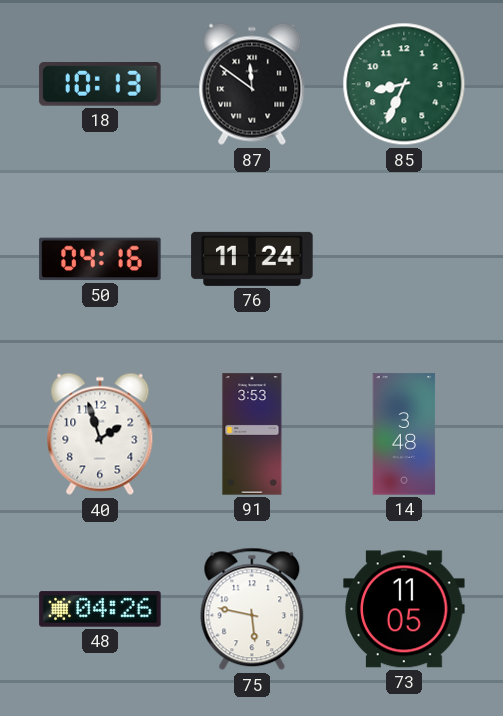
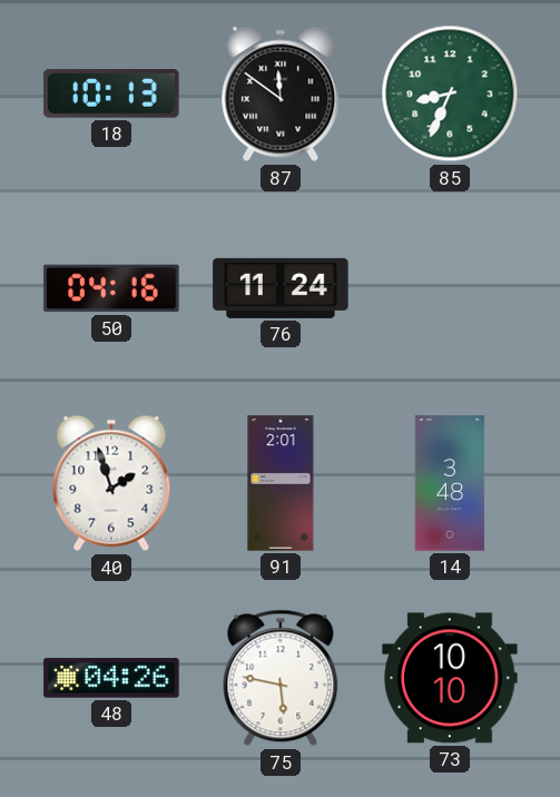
91: 3:53 -> 2:01
73: 11:05 -> 10:10
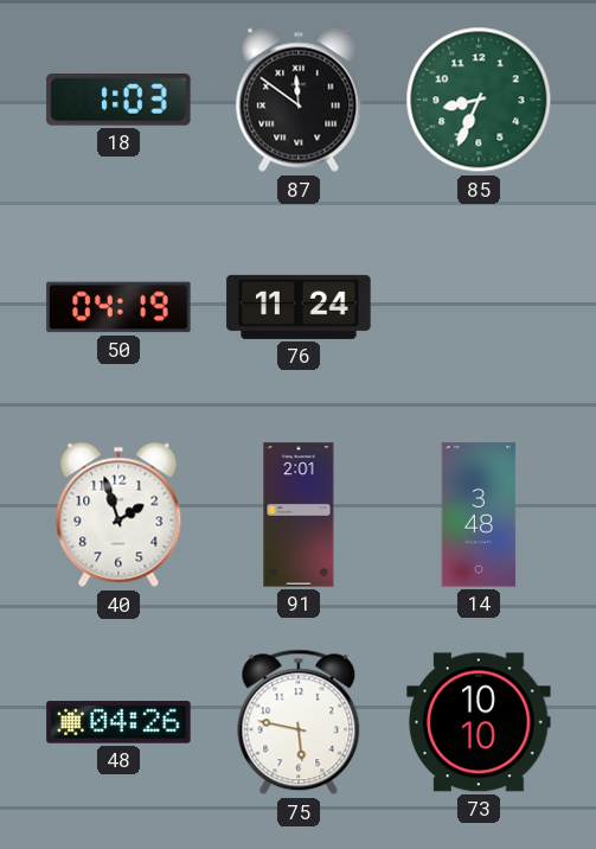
18: 10:13 -> 1:03
50: 04:16 -> 04:19
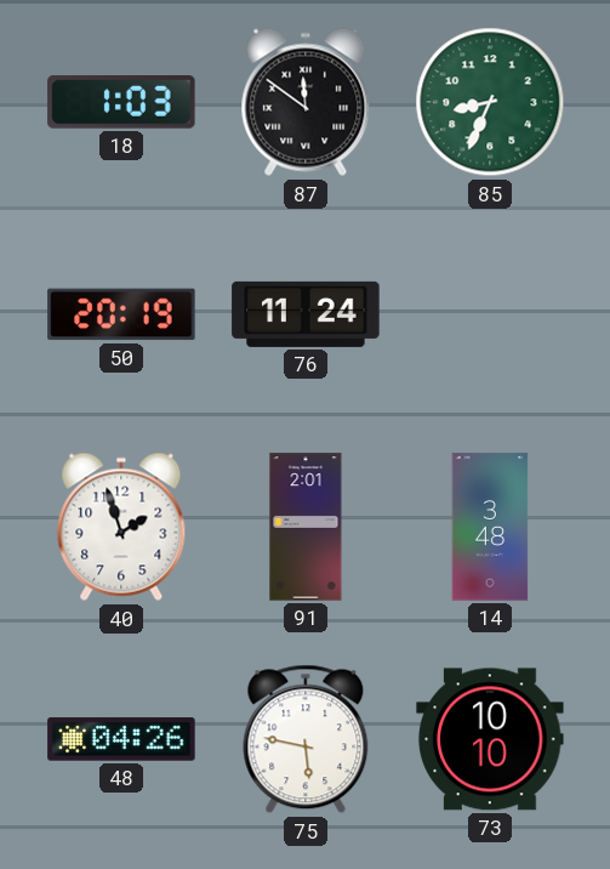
50: 04:19 -> 20:19
